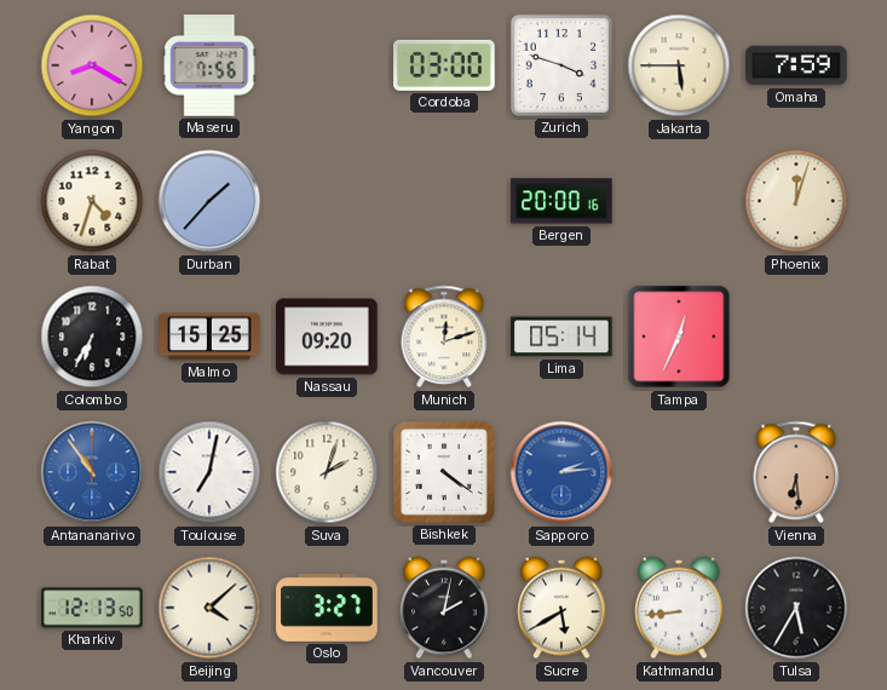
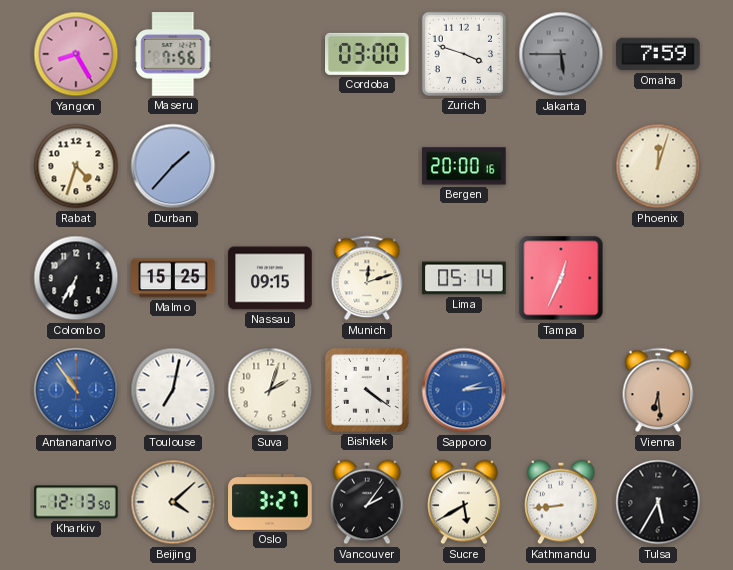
Yangon: 8:20 -> 8:25
Jakarta dial: cream -> grey
Nassau: 09:20 -> 09:15
Vancouver: 2:02 -> 2:06
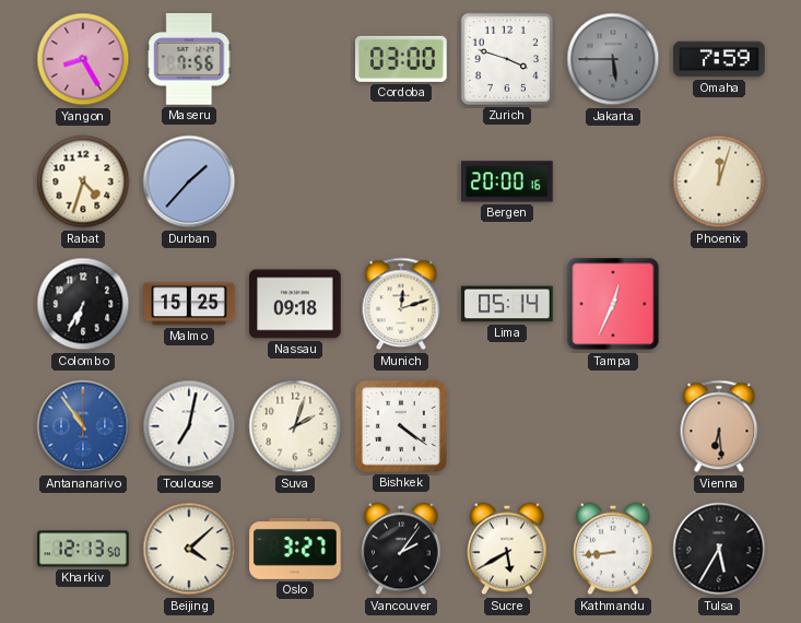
Nassau: 09:15 -> 09:18
Sapporo: 2:14 -> none
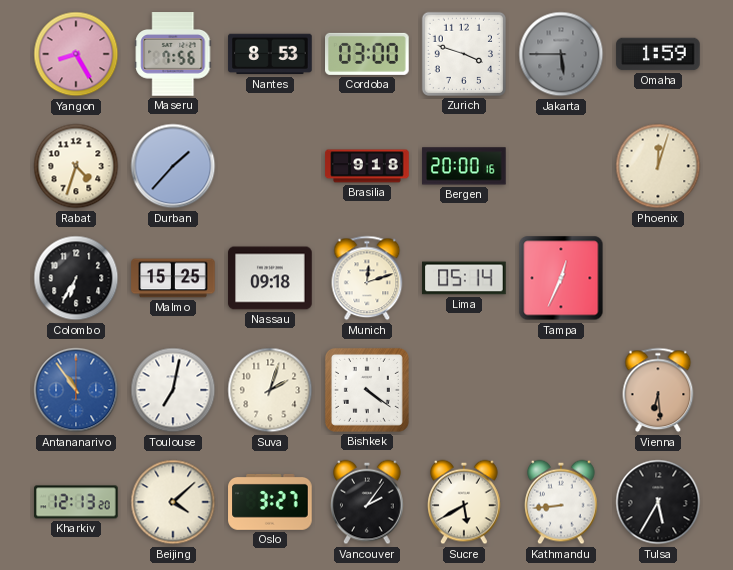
Nantes: none -> 8:53
Omaha: 7:59 -> 1:59
Brasilia: none -> 9:18
Kharkiv: 12:13:50 -> 12:13:20
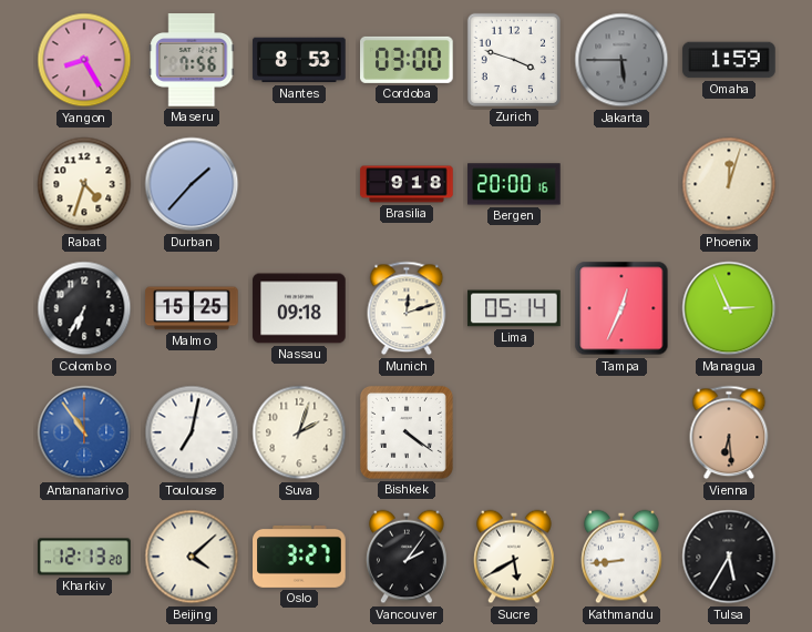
Managua: none -> 2:56
